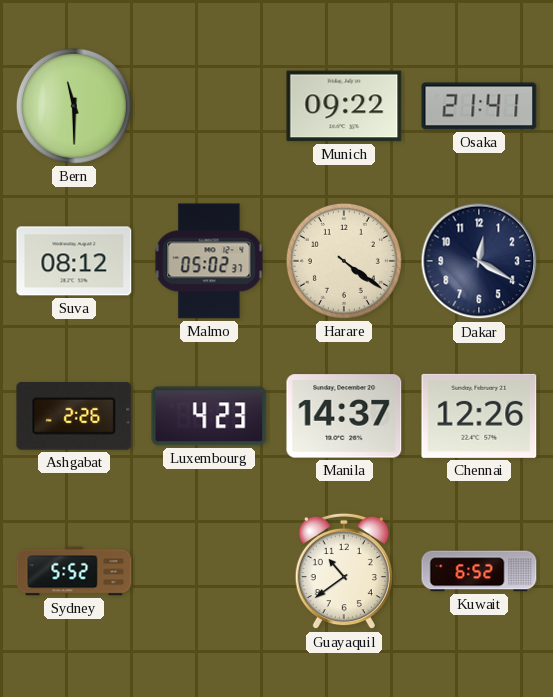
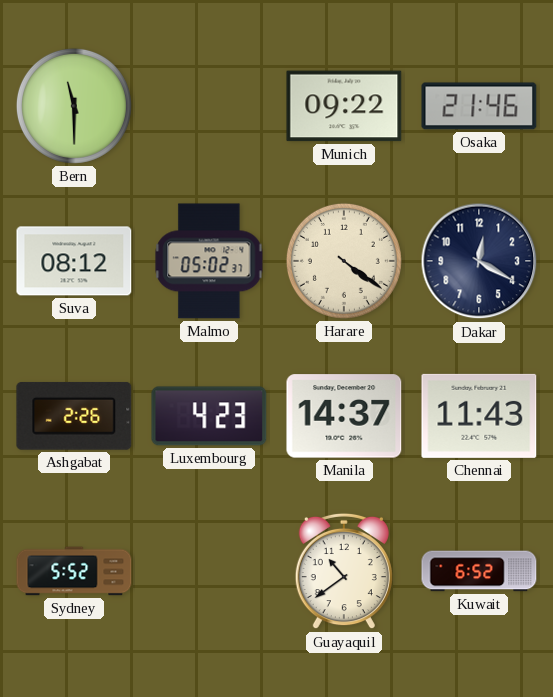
Osaka: 21:41 -> 21:46
Chennai: 12:26 -> 11:43
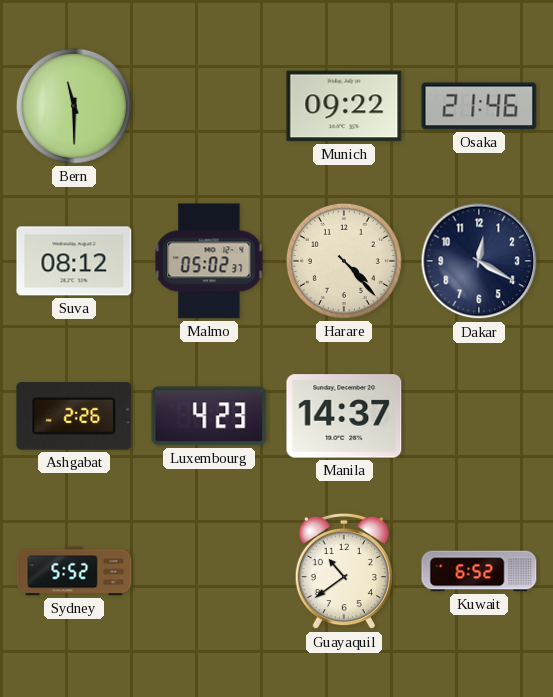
Harare: 4:21 -> 4:23
Chennai: 11:43 -> none
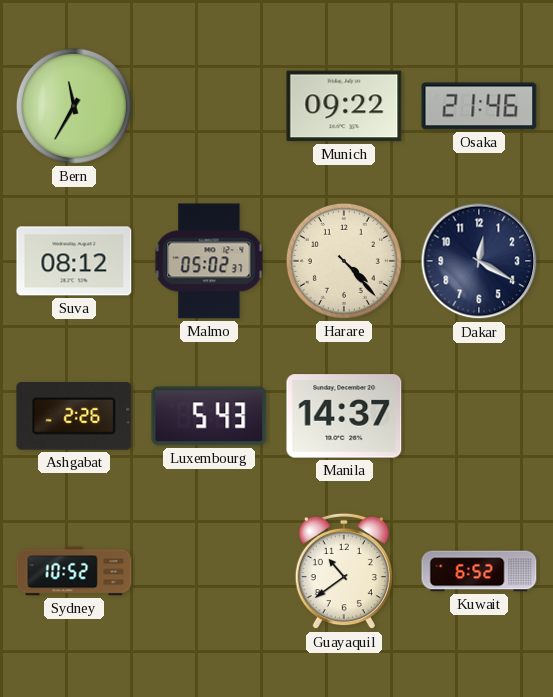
Bern: 11:30 -> 11:35
Luxembourg: 4:23 -> 5:43
Sydney: 5:52 -> 10:52
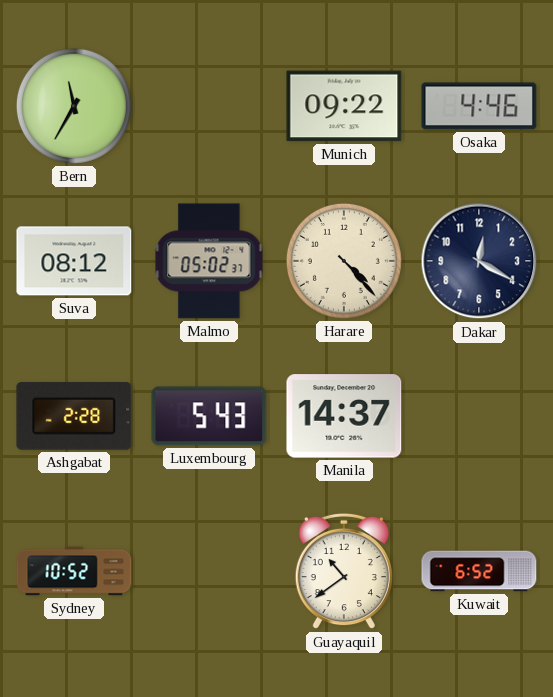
Osaka: 21:46 -> 4:46
Ashgabat: 2:26 -> 2:28
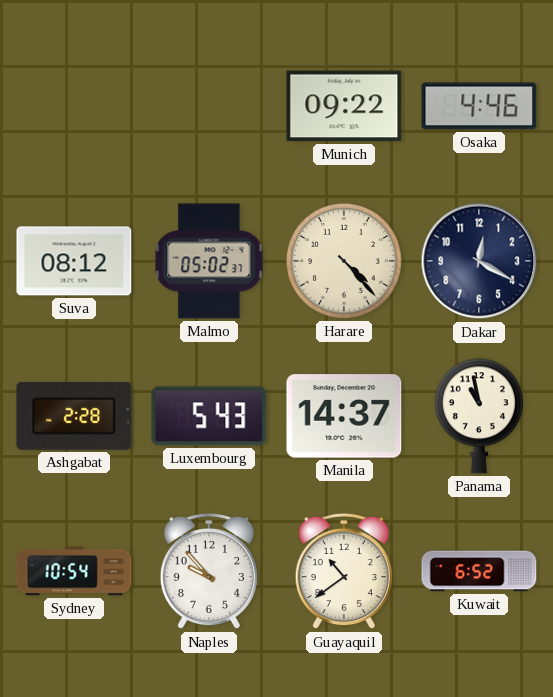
Bern: 11:35 -> none
Panama: none -> 10:58
Sydney: 10:52 -> 10:54
Naples: none -> 9:53
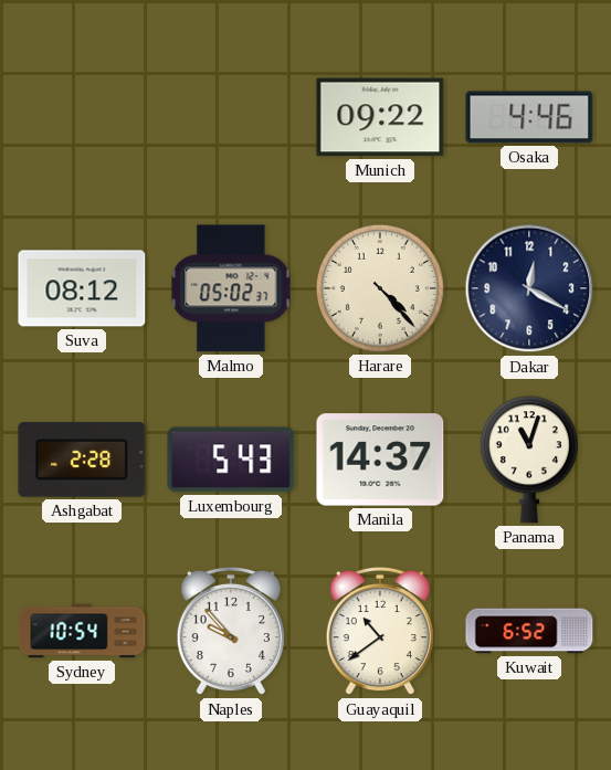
Panama: 10:58 -> 11:03
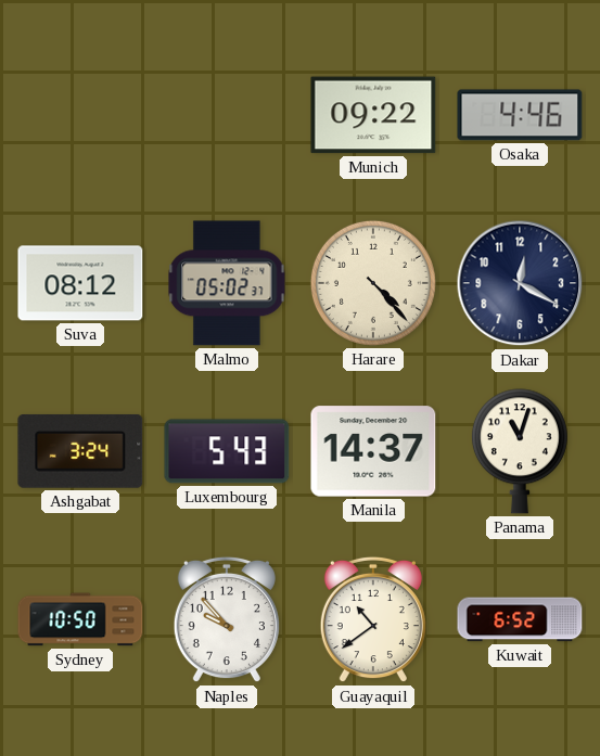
Ashgabat: 2:28 -> 3:24
Sydney: 10:54 -> 10:50
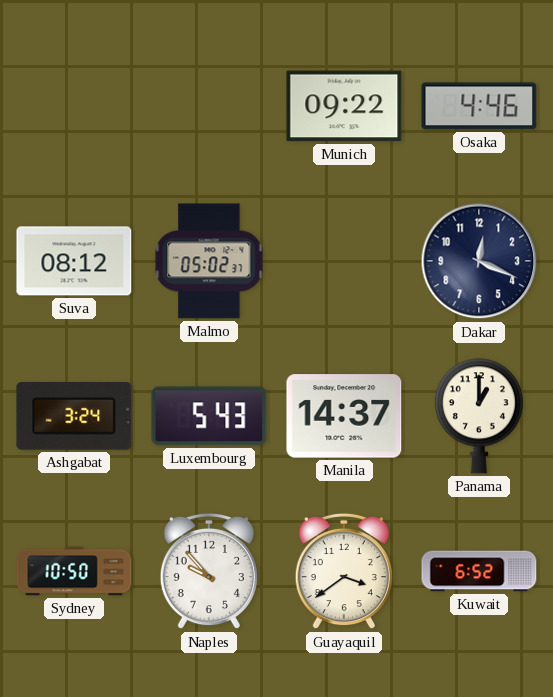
Harare: 4:23 -> none
Dakar: 12:20 -> 12:19
Panama: 11:03 -> 1:00
Guayaquil: 10:39 -> 3:39
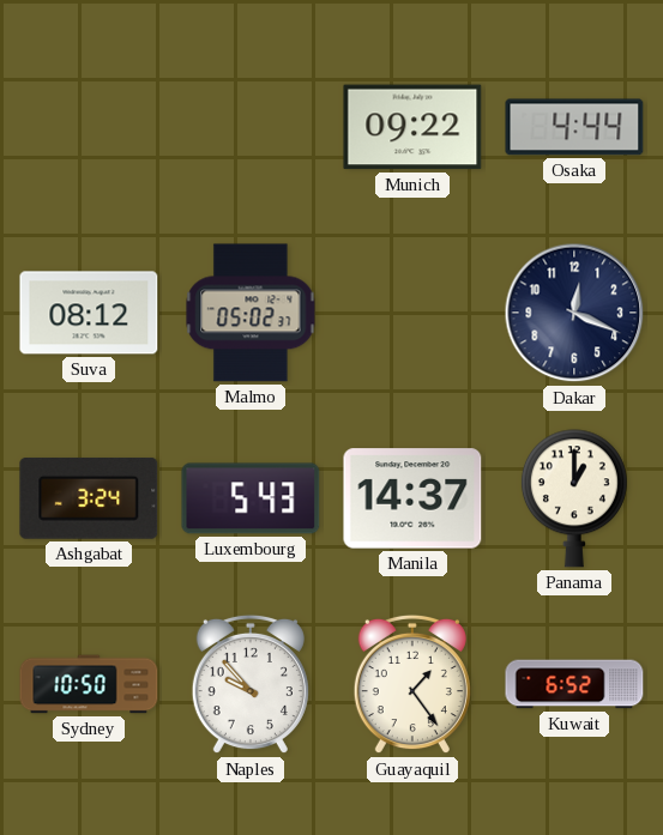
Osaka: 4:46 -> 4:44
Guayaquil: 3:39 -> 1:24
